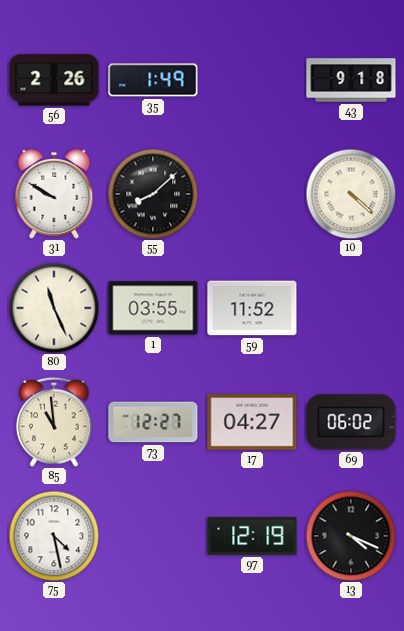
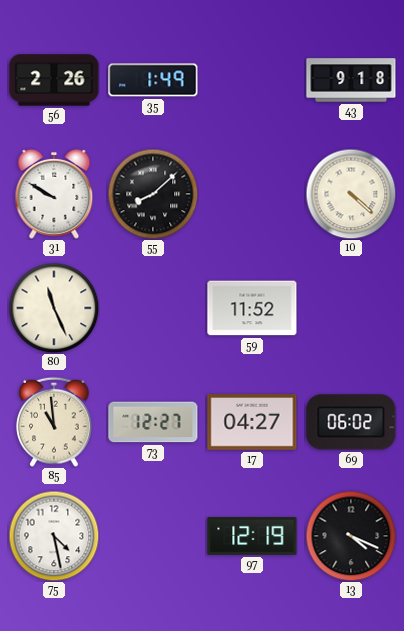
1: 03:55 -> none
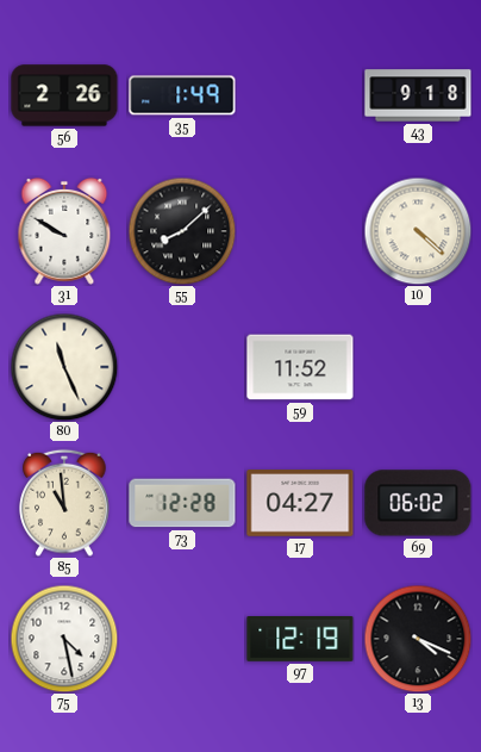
73: 12:27 -> 12:28
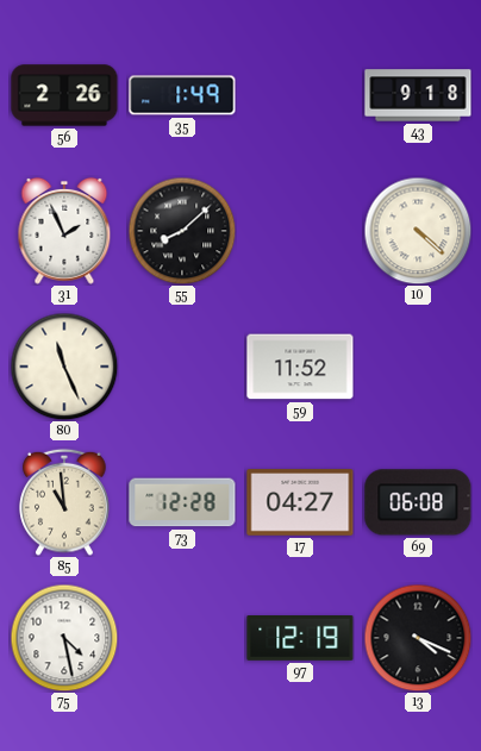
31: 9:50 -> 1:56
69: 06:02 -> 06:08
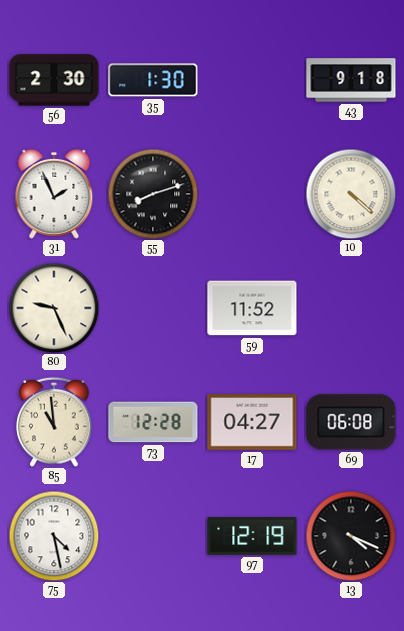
56: 2:26 -> 2:30
35: 1:49 -> 1:30
55: 8:08 -> 8:12
80: 11:26 -> 9:26
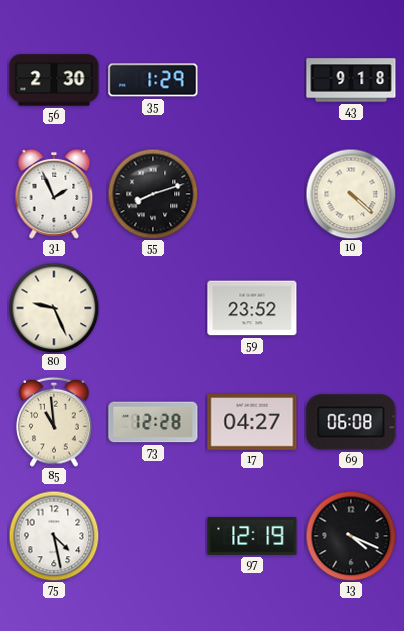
35: 1:30 -> 1:29
59: 11:52 -> 23:52
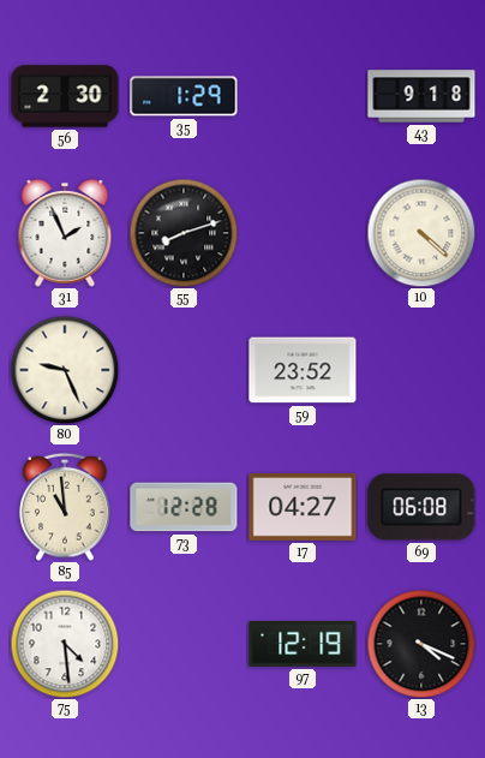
75: 4:28 -> 4:29
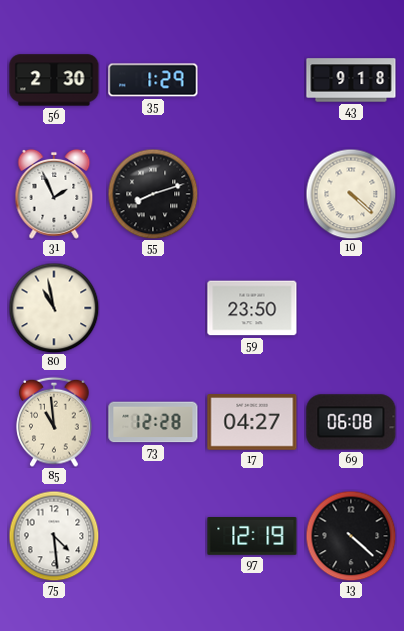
80: 9:26 -> 10:58
59: 23:52 -> 23:50
13: 4:19 -> 4:22
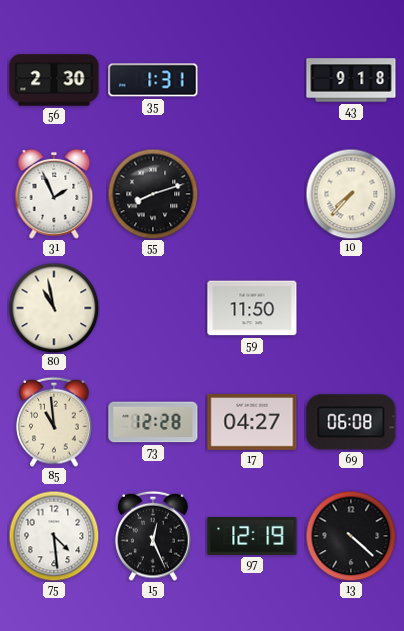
35: 1:29 -> 1:31
10: 4:22 -> 7:37
59: 23:50 -> 11:50
15: none -> 12:26
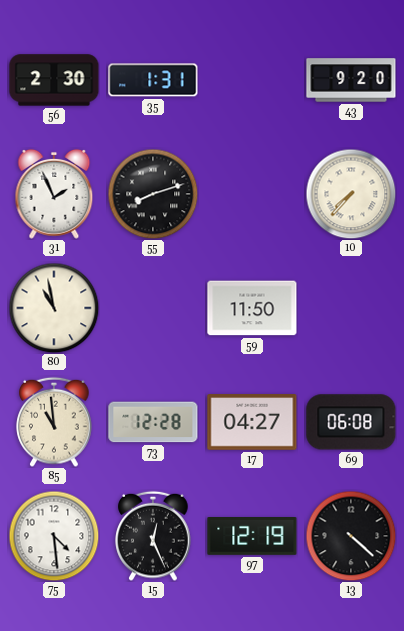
43: 9:18 -> 9:20
